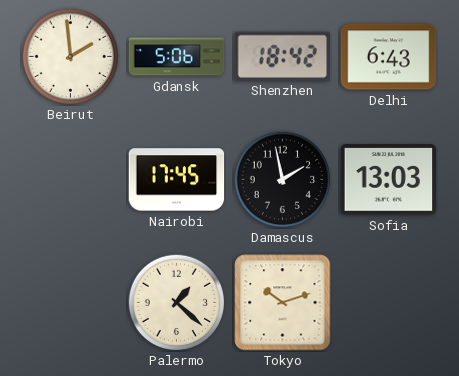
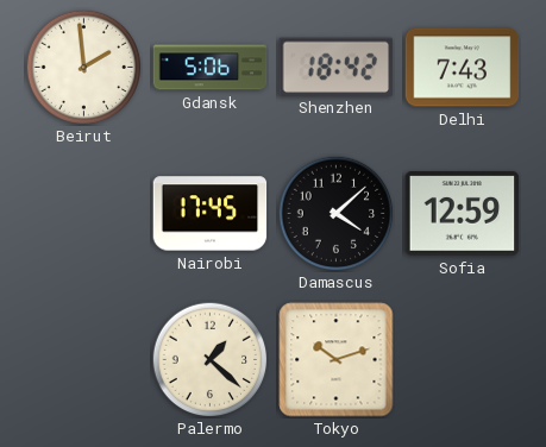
Delhi: 6:43 -> 7:43
Damascus: 1:58 -> 4:08
Sofia: 13:03 -> 12:59
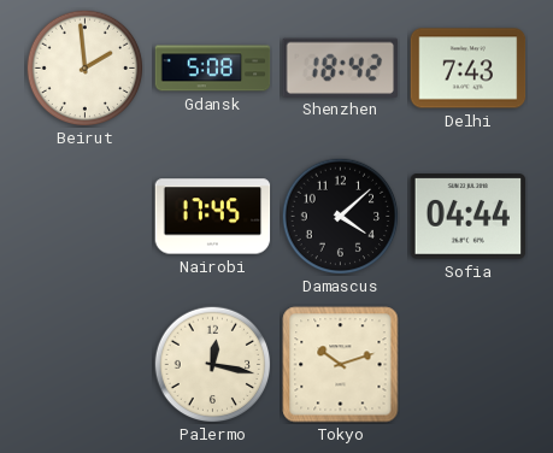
Gdansk: 5:06 -> 5:08
Sofia: 12:59 -> 04:44
Palermo: 1:22 -> 12:17
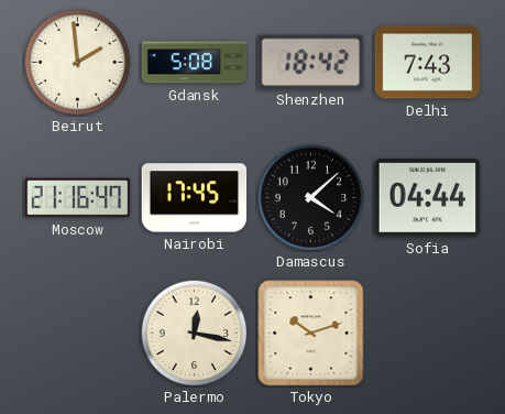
Moscow: none -> 21:16
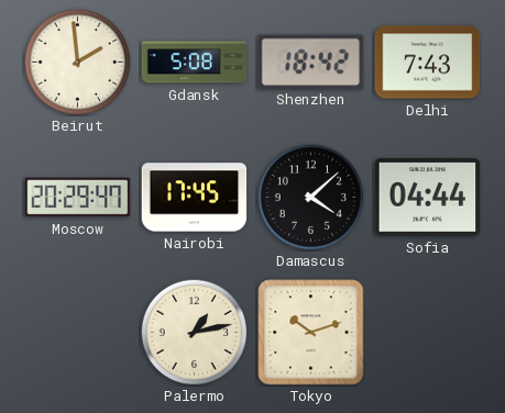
Moscow: 21:16 -> 20:29
Palermo: 12:17 -> 1:13
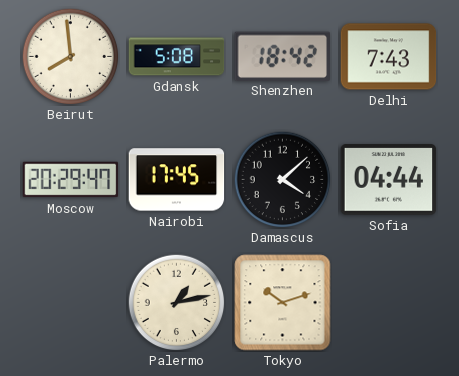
Beirut: 1:59 -> 7:59
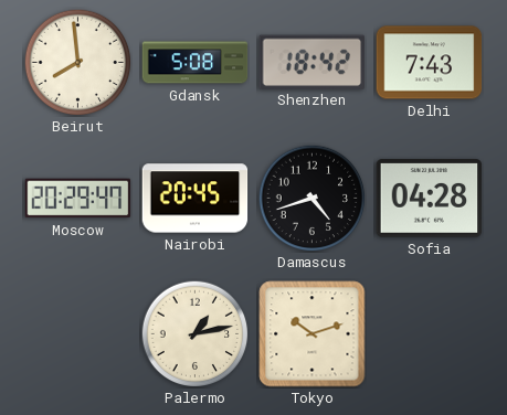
Nairobi: 17:45 -> 20:45
Damascus: 4:08 -> 4:42
Sofia: 04:44 -> 04:28
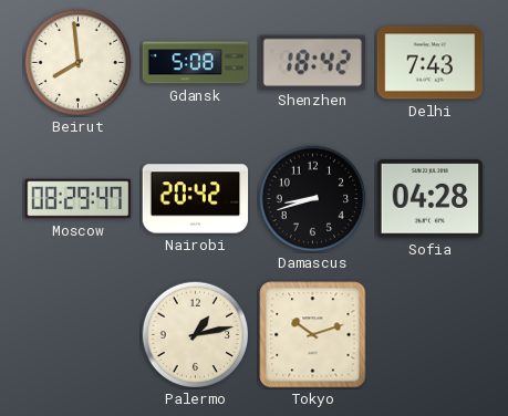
Moscow: 20:29 -> 08:29
Nairobi: 20:45 -> 20:42
Damascus: 4:42 -> 8:42
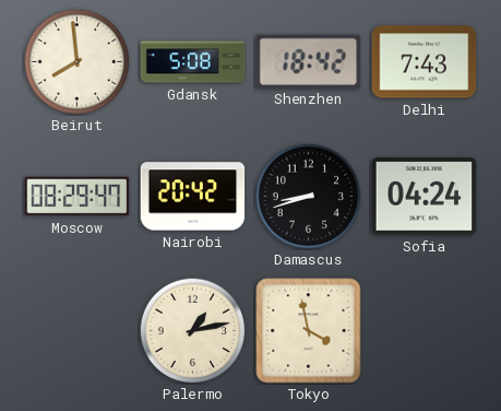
Sofia: 04:28 -> 04:24
Tokyo: 10:12 -> 3:58
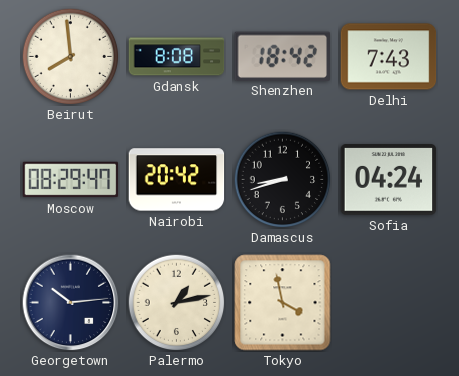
Gdansk: 5:08 -> 8:08
Georgetown: none -> 10:14
